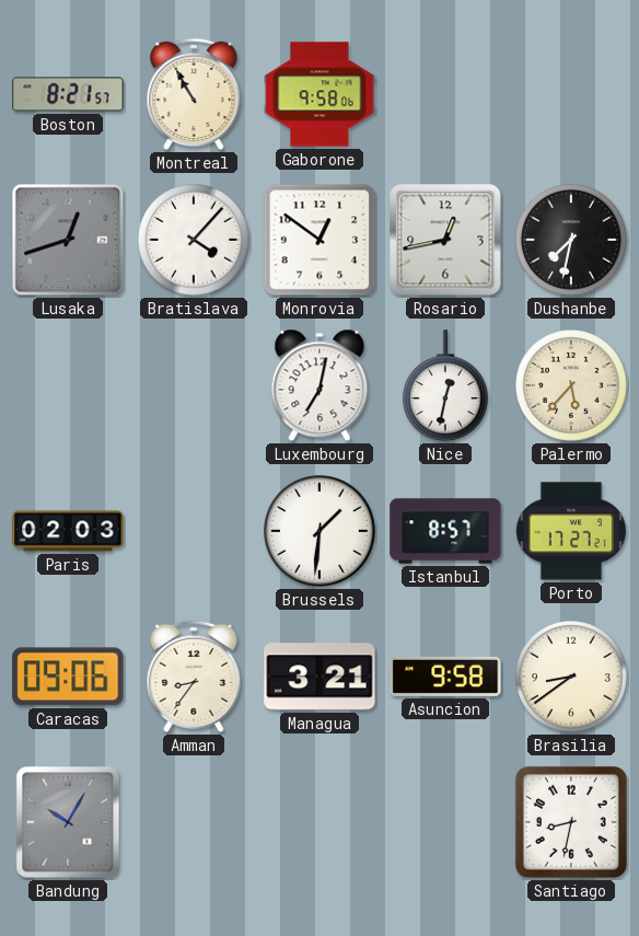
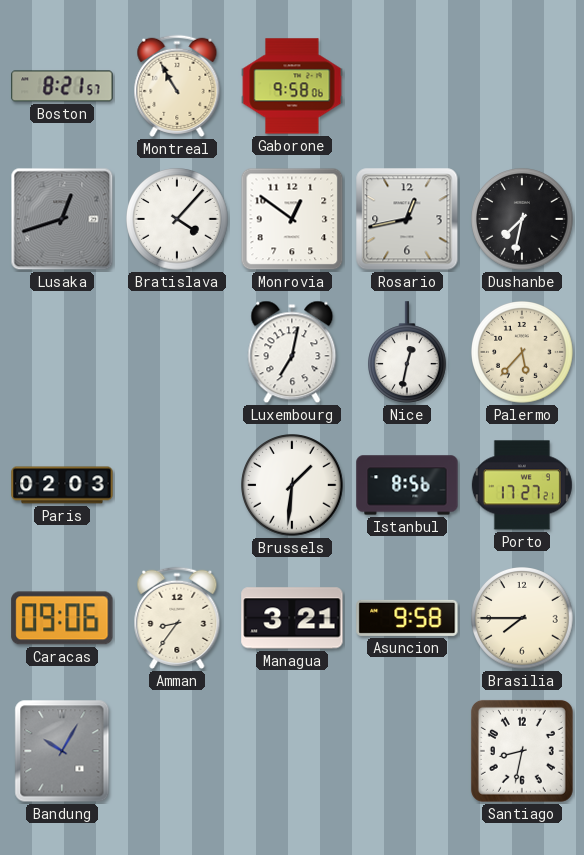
Istanbul: 8:57 -> 8:56
Brasilia: 8:39 -> 7:45
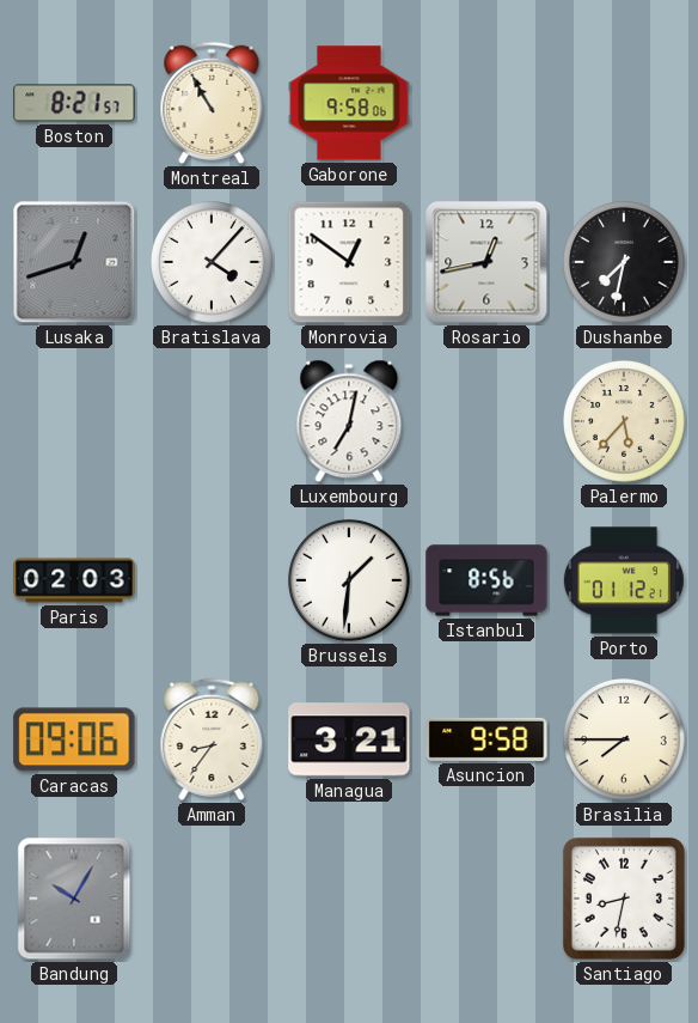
Nice: 12:32 -> none
Porto: 17:27 -> 01:12
